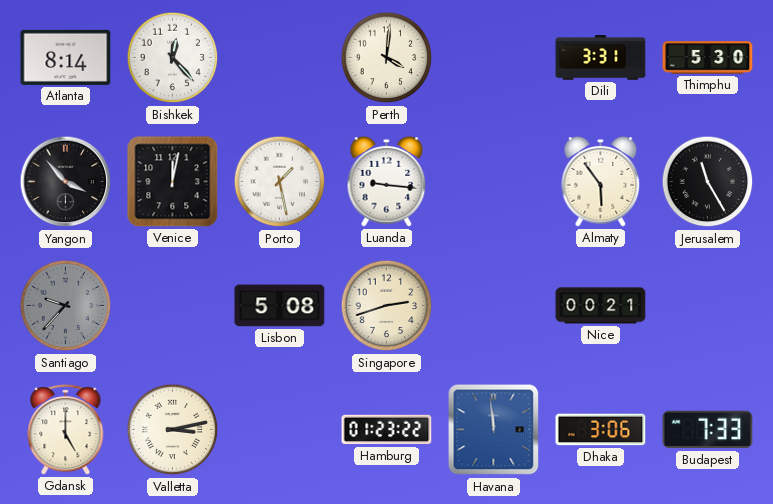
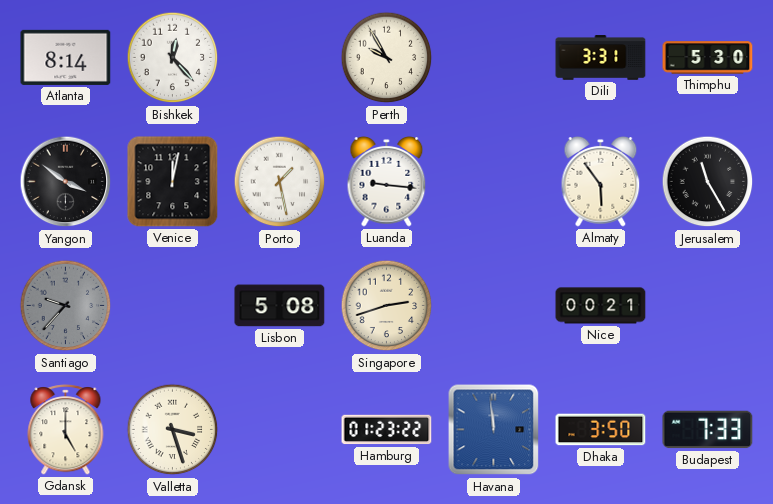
Perth: 4:01 -> 9:55
Yangon: 3:53 -> 3:51
Valletta: 3:13 -> 3:27
Dhaka: 3:06 -> 3:50
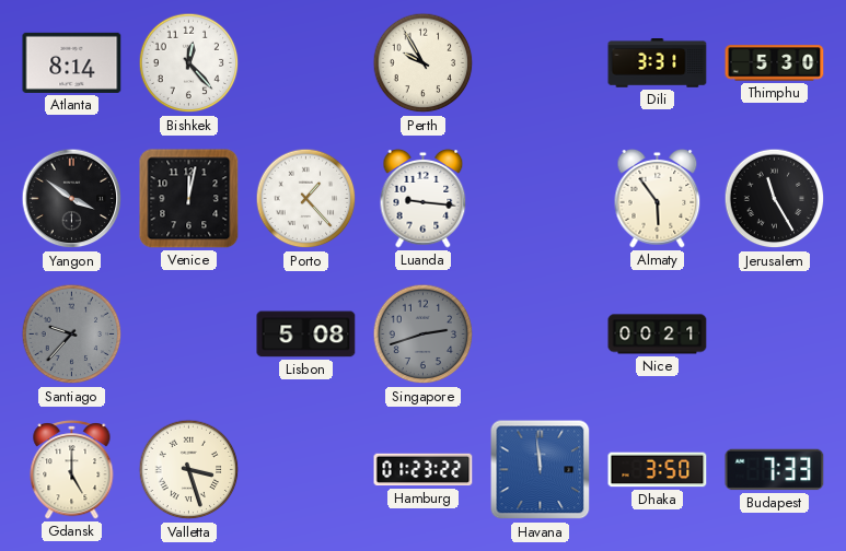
Porto: 1:28 -> 1:23
Singapore dial: cream -> grey
